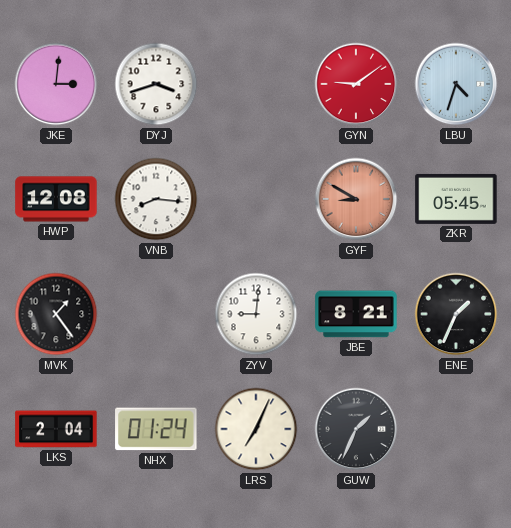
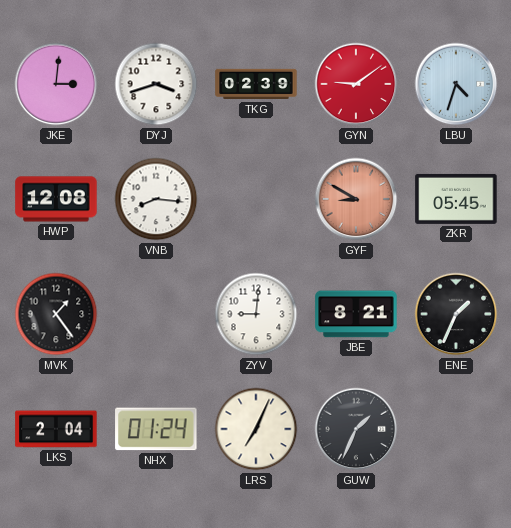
TKG: none -> 02:39
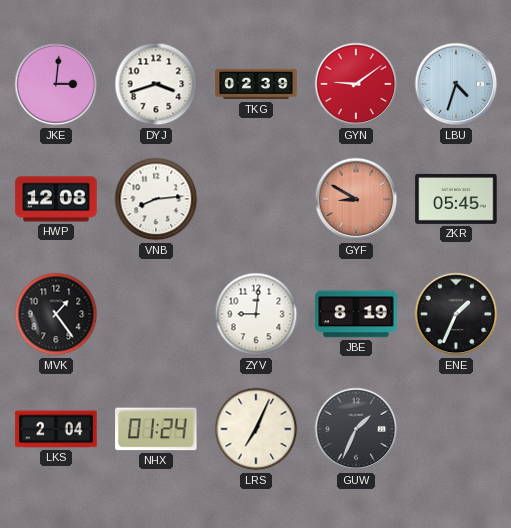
VNB: 8:16 -> 8:14
JBE: 8:21 -> 8:19
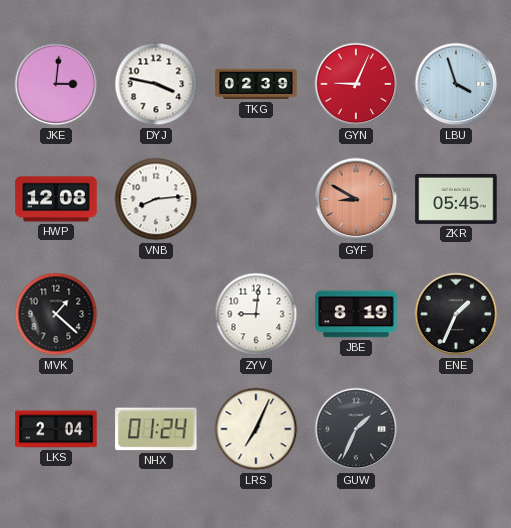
DYJ: 3:42 -> 3:47
GYN: 9:09 -> 9:04
LBU: 4:33 -> 3:57
MVK: 1:24 -> 1:22
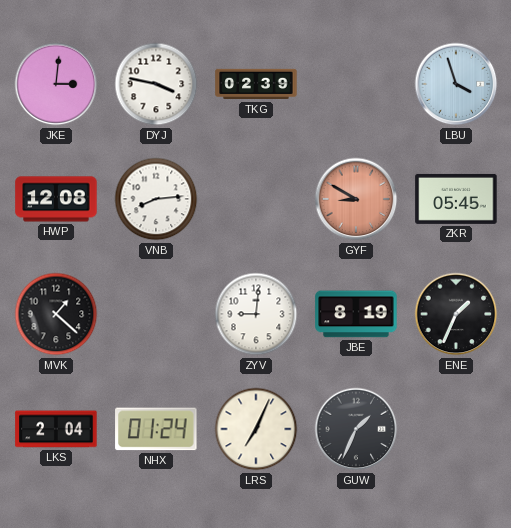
GYN: 9:04 -> none
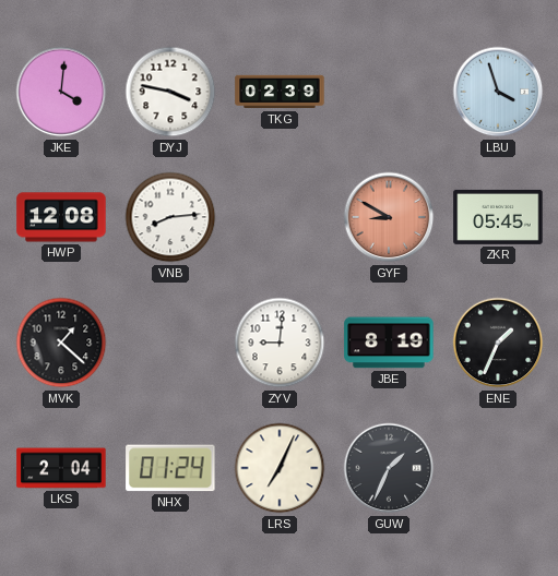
JKE: 3:01 -> 4:01
